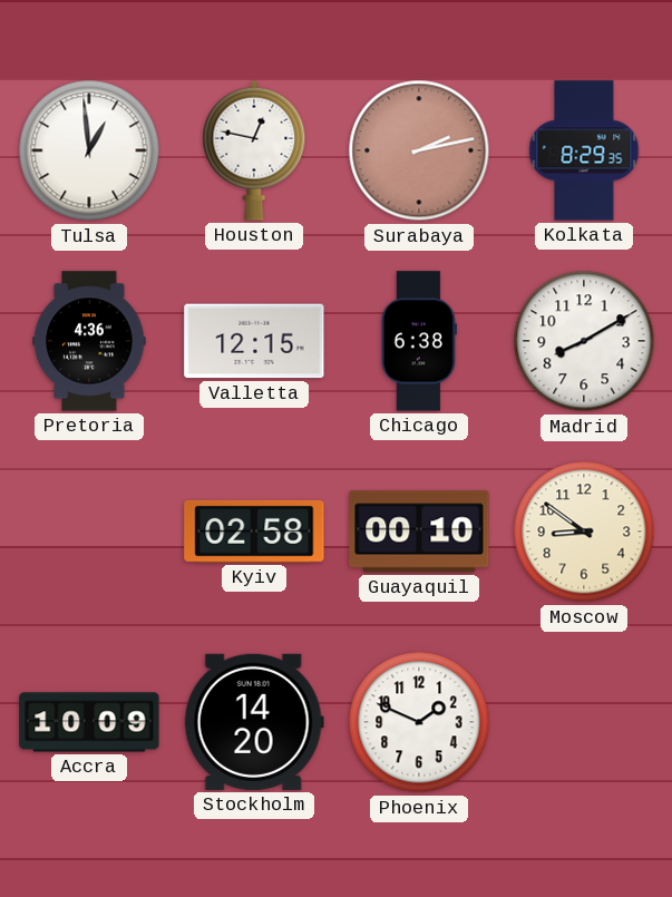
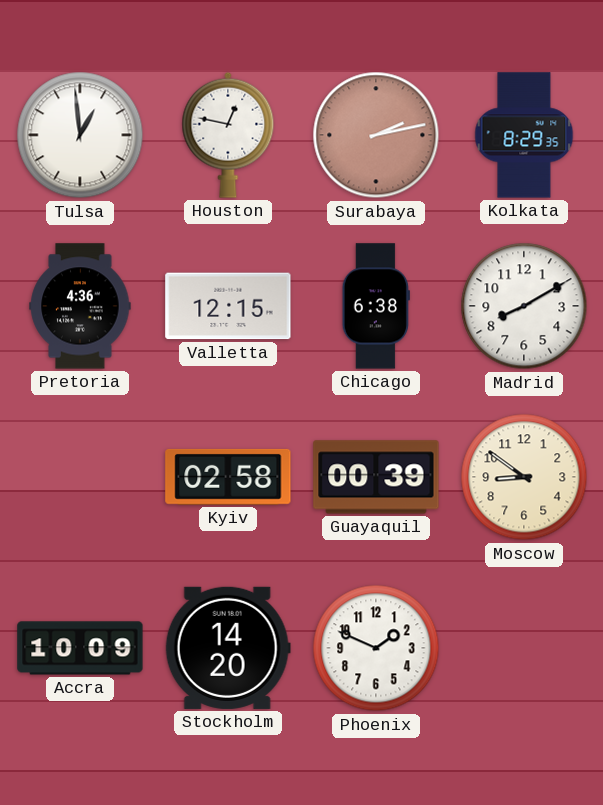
Guayaquil: 00:10 -> 00:39
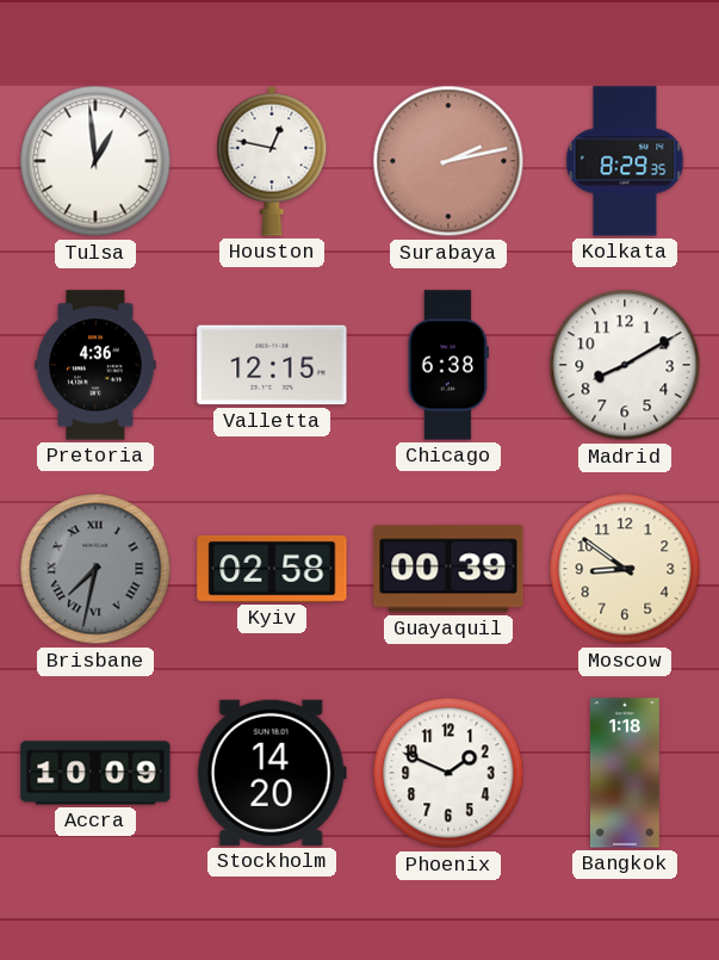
Brisbane: none -> 7:32
Bangkok: none -> 1:18
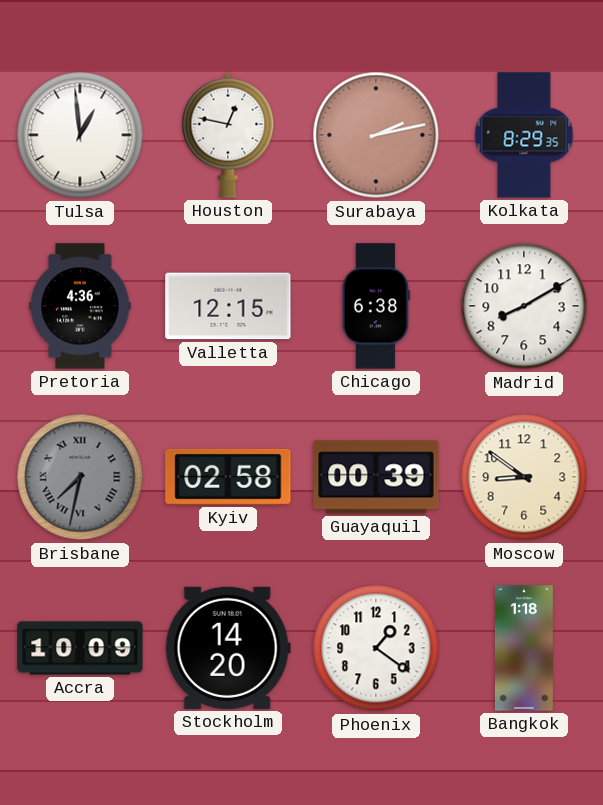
Phoenix: 1:49 -> 1:21
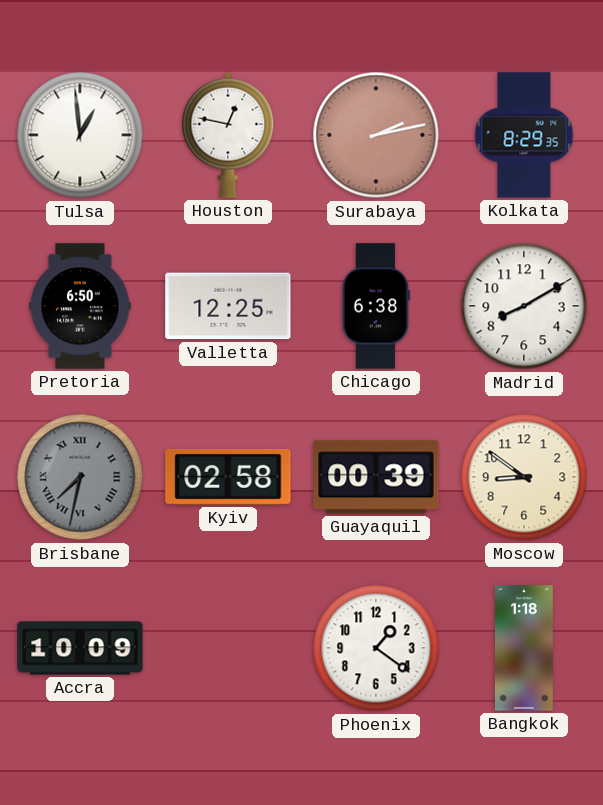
Pretoria: 4:36 -> 6:50
Valletta: 12:15 -> 12:25
Stockholm: 14:20 -> none
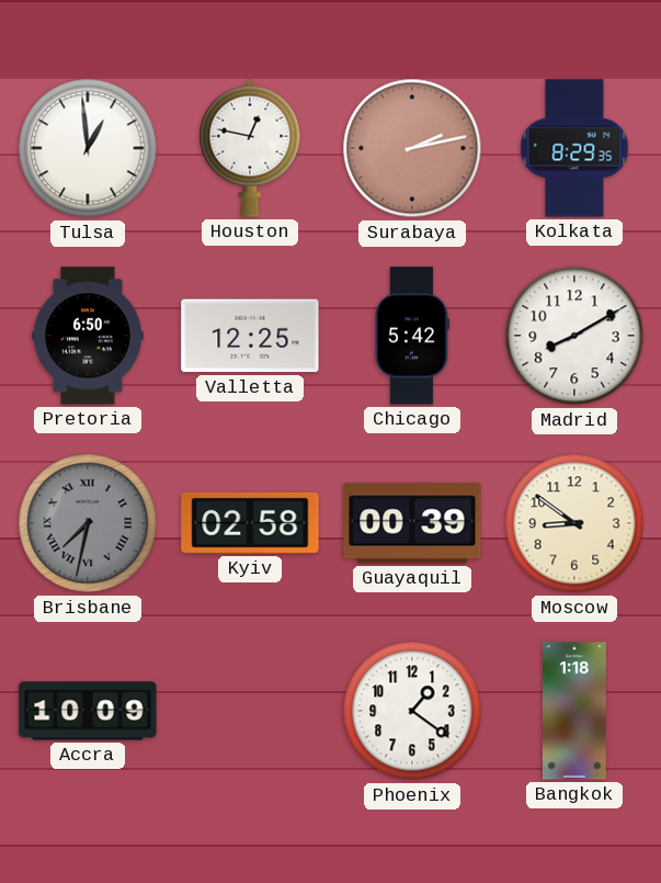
Chicago: 6:38 -> 5:42
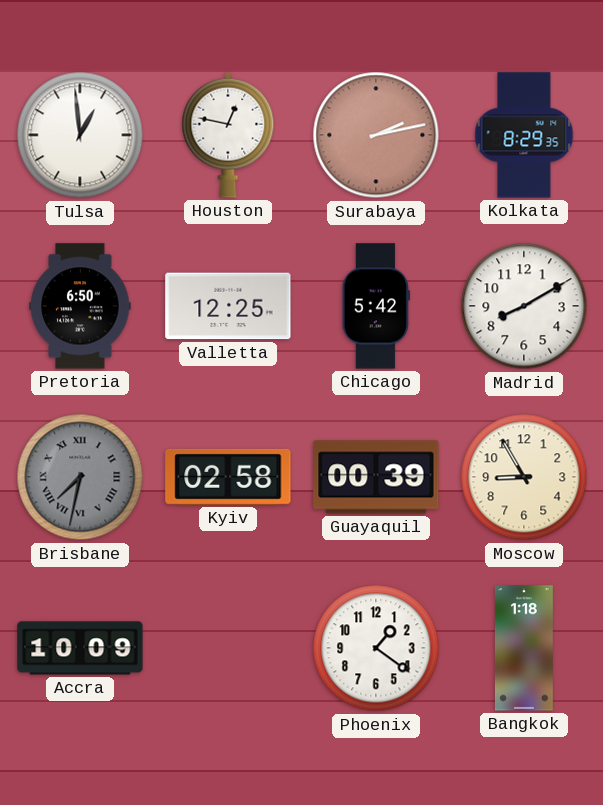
Moscow: 8:51 -> 8:55
